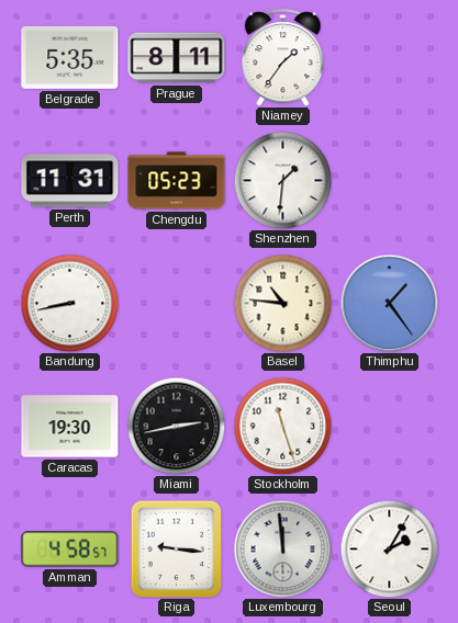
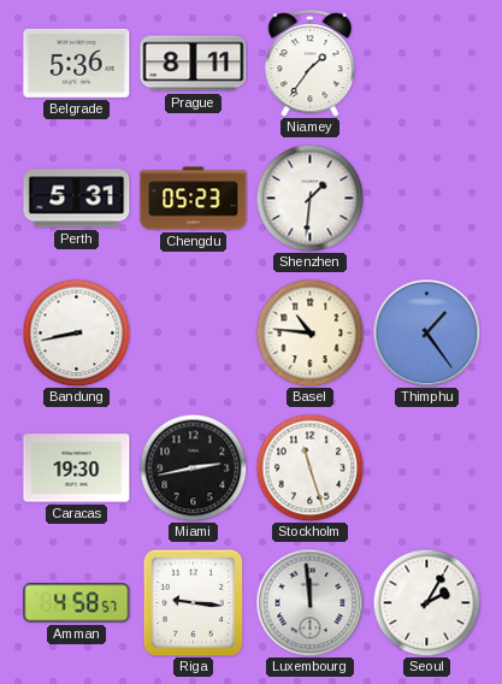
Belgrade: 5:35 -> 5:36
Perth: 11:31 -> 5:31
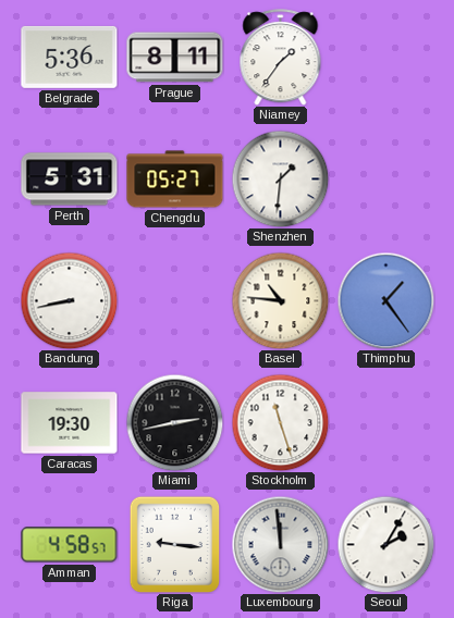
Chengdu: 05:23 -> 05:27
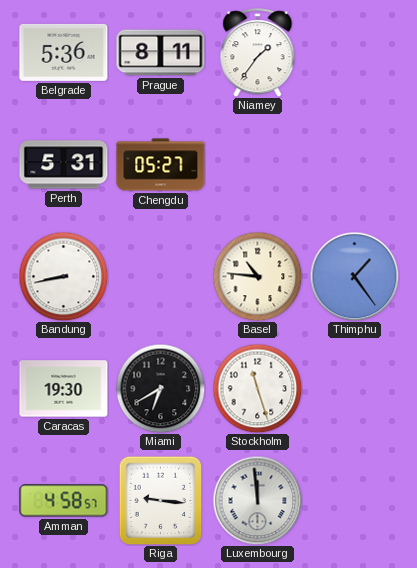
Shenzhen: 1:31 -> none
Miami: 2:43 -> 6:40
Seoul: 2:05 -> none
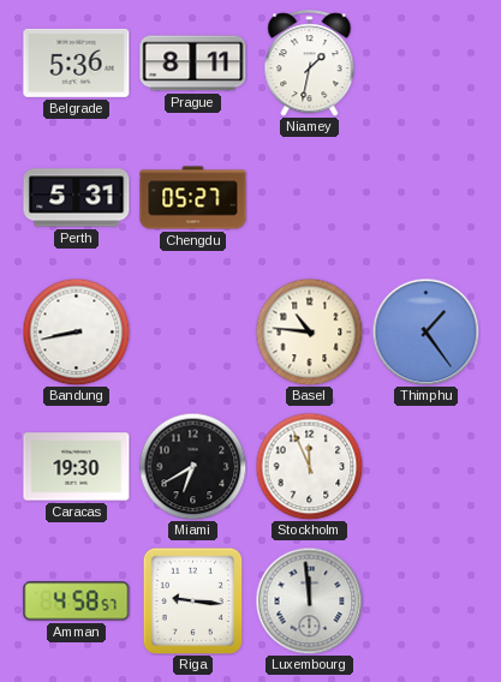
Niamey: 1:36 -> 1:32
Stockholm: 11:27 -> 11:56
